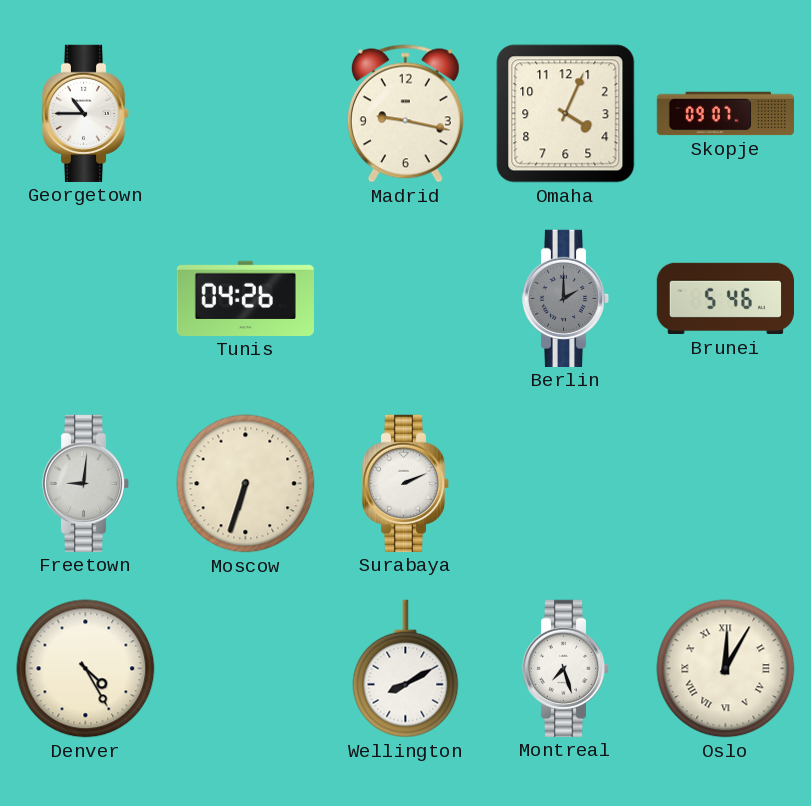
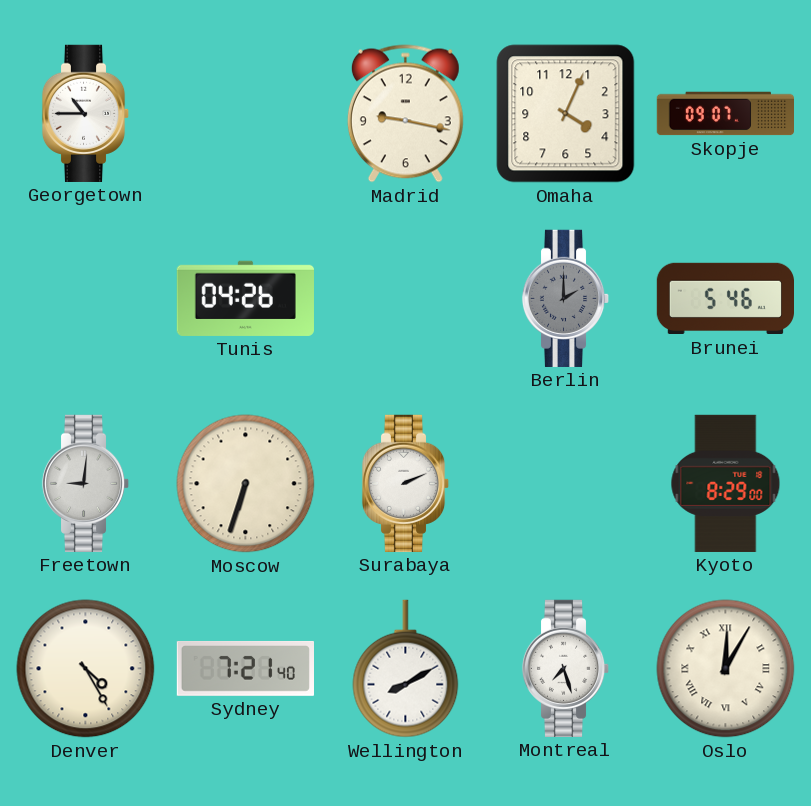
Kyoto: none -> 8:29
Sydney: none -> 7:21
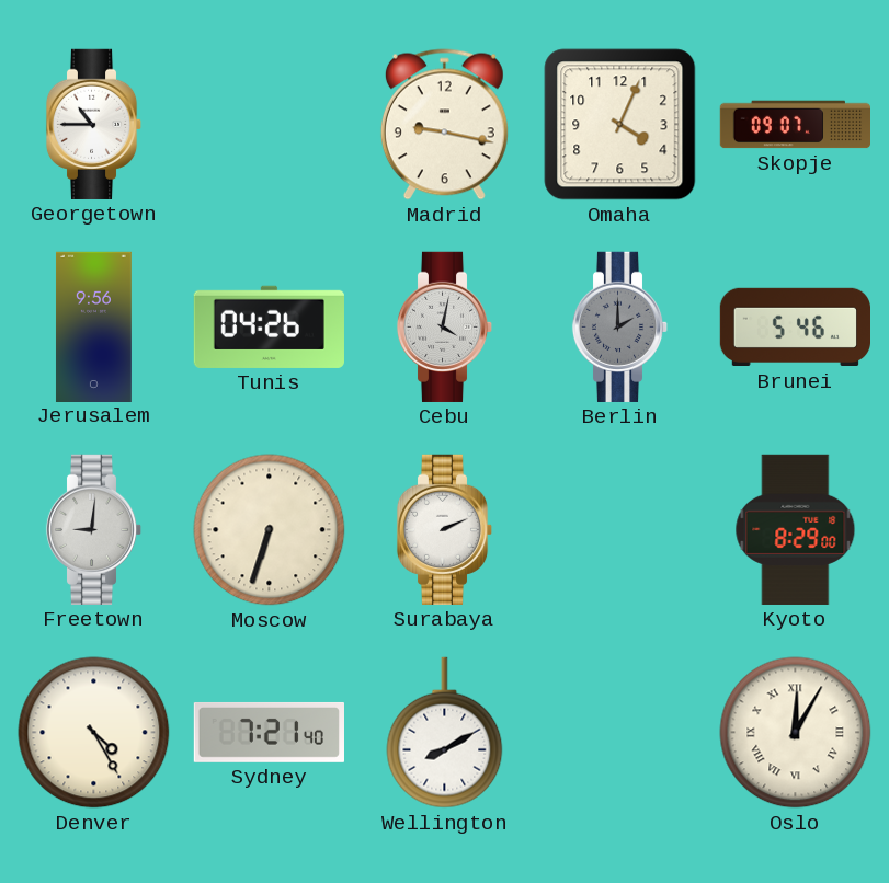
Jerusalem: none -> 9:56
Cebu: none -> 4:02
Montreal: 7:27 -> none
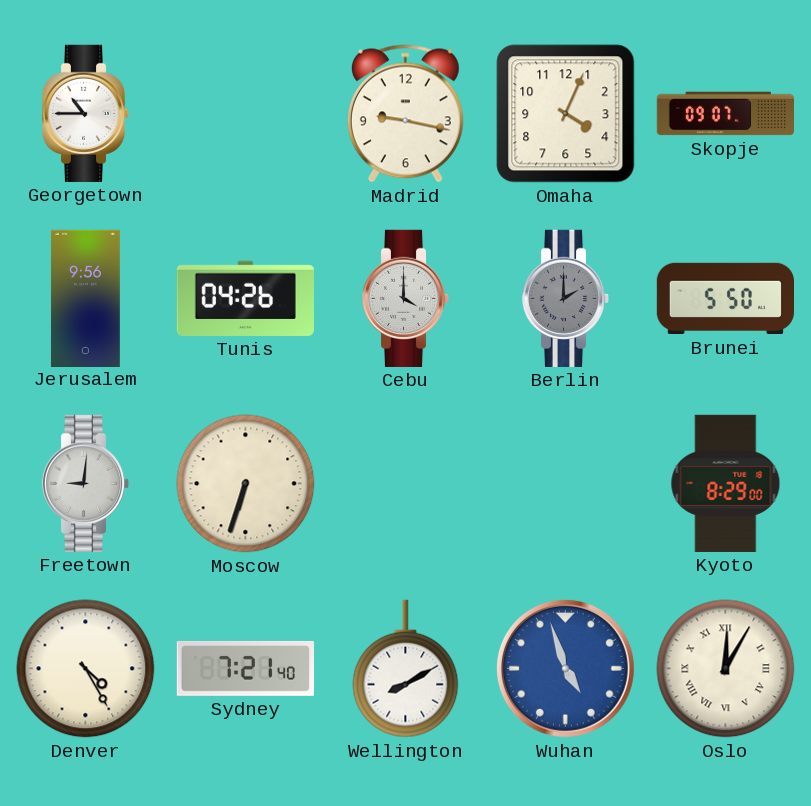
Cebu: 4:02 -> 4:00
Brunei: 5:46 -> 5:50
Surabaya: 2:11 -> none
Wuhan: none -> 4:57
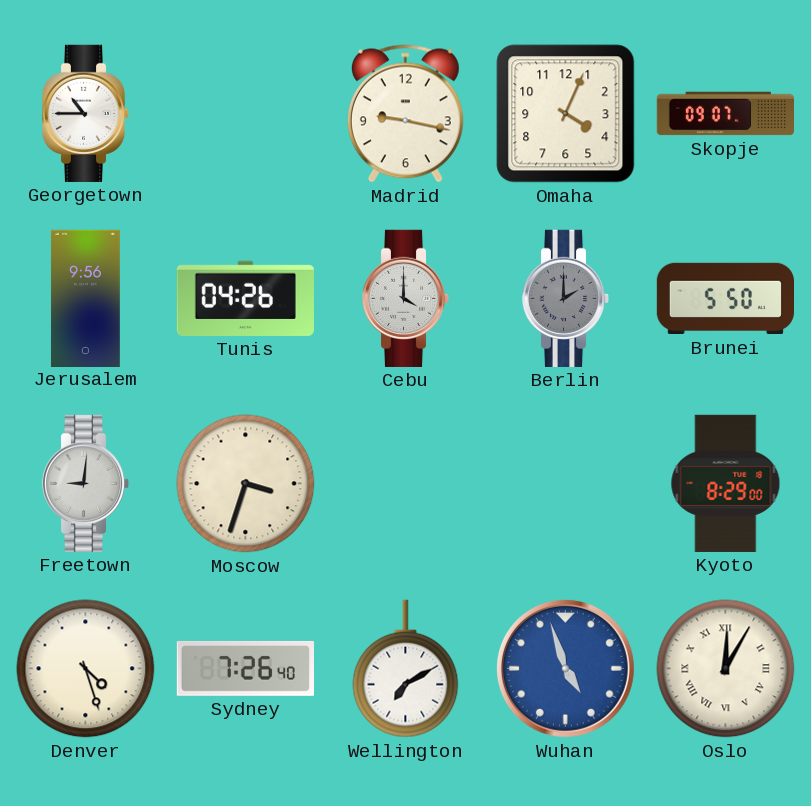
Moscow: 6:33 -> 3:33
Denver: 4:25 -> 4:27
Sydney: 7:21 -> 7:26
Wellington: 8:10 -> 7:10
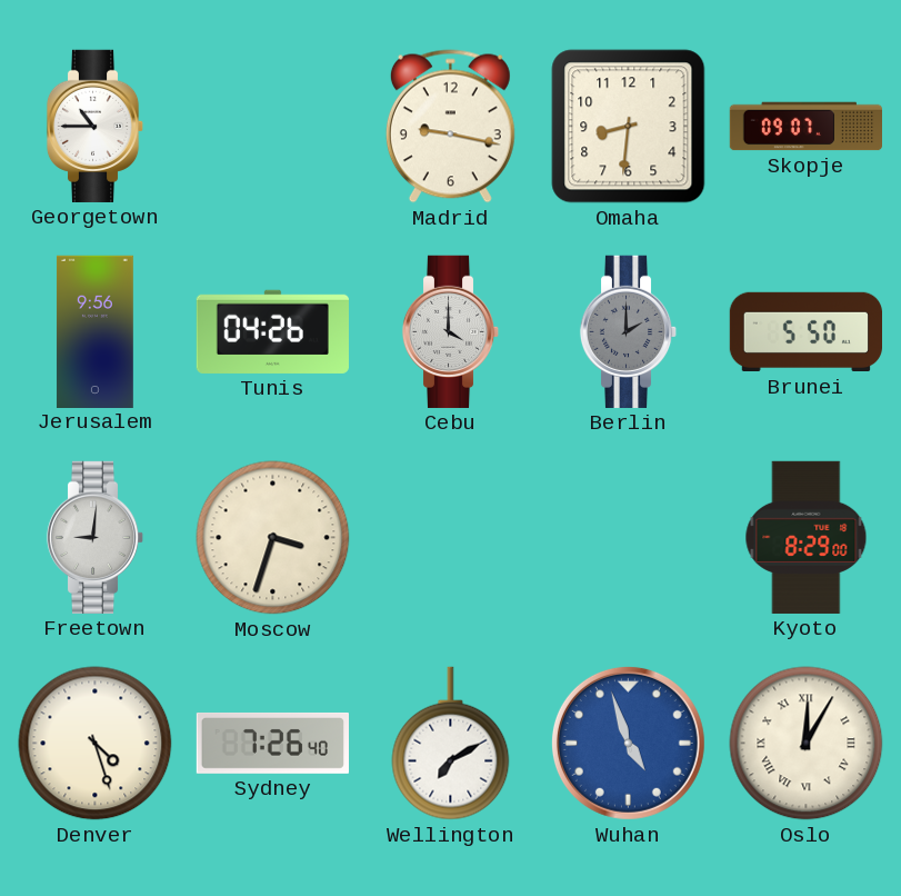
Omaha: 4:04 -> 8:31
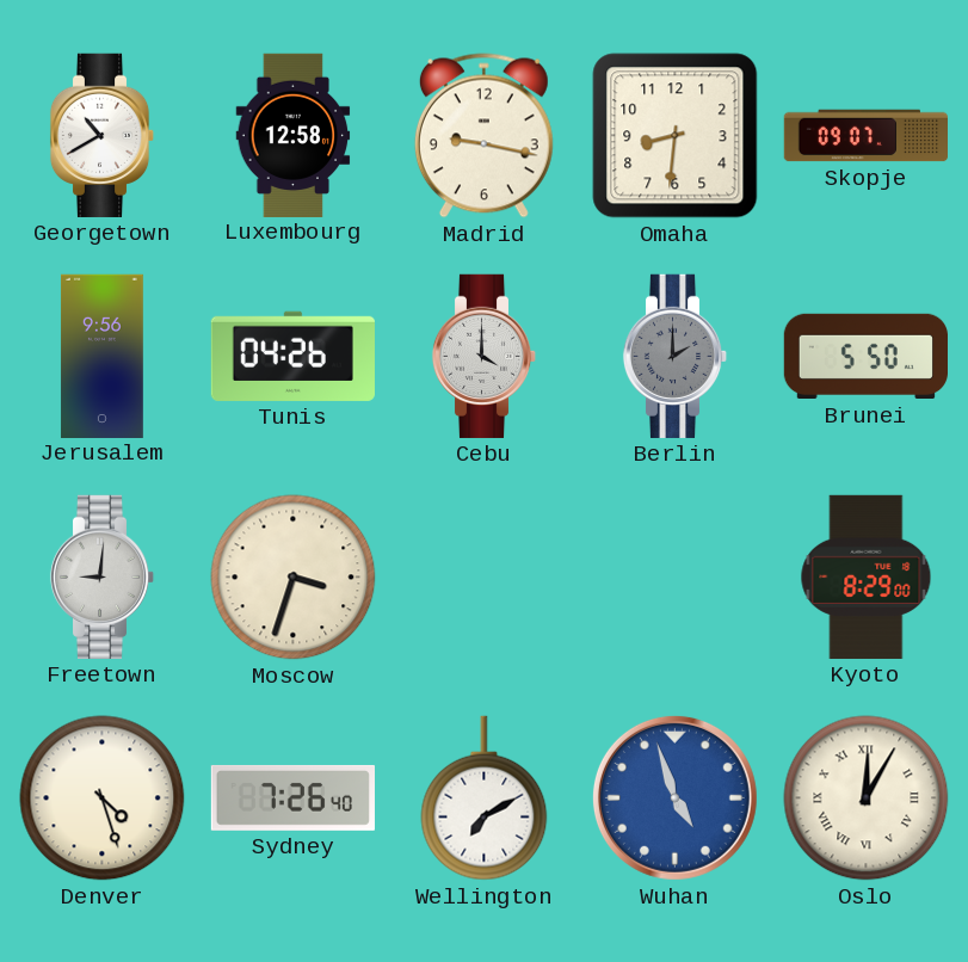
Georgetown: 10:45 -> 10:40
Luxembourg: none -> 12:58
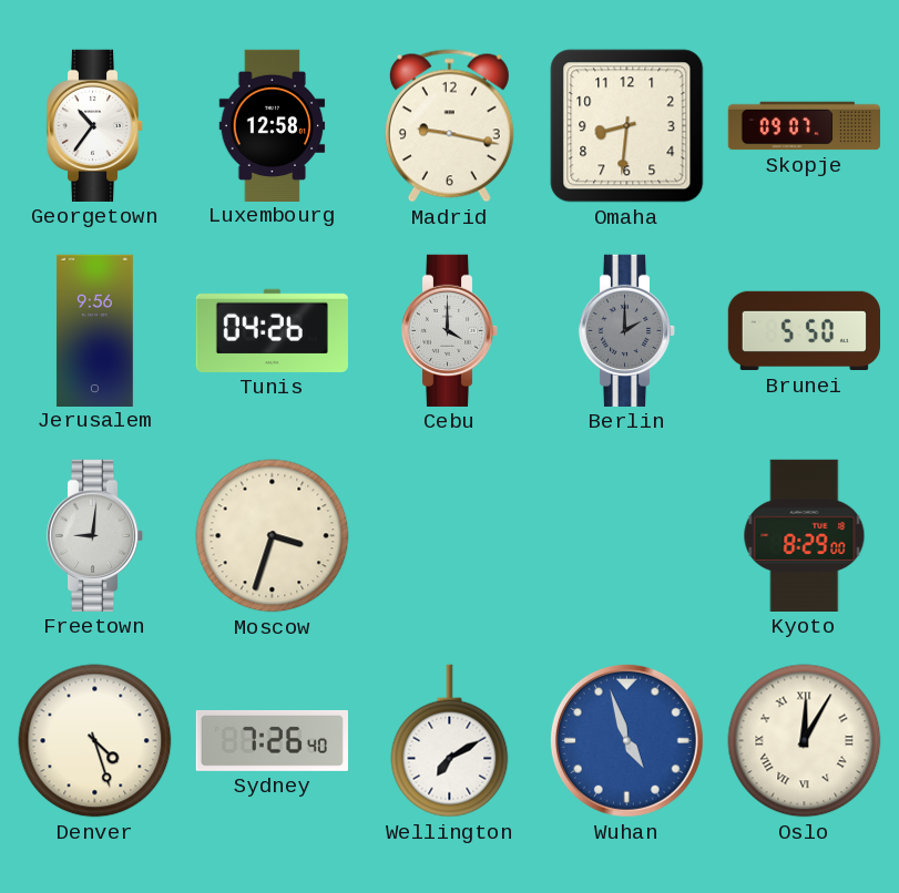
Georgetown: 10:40 -> 10:36
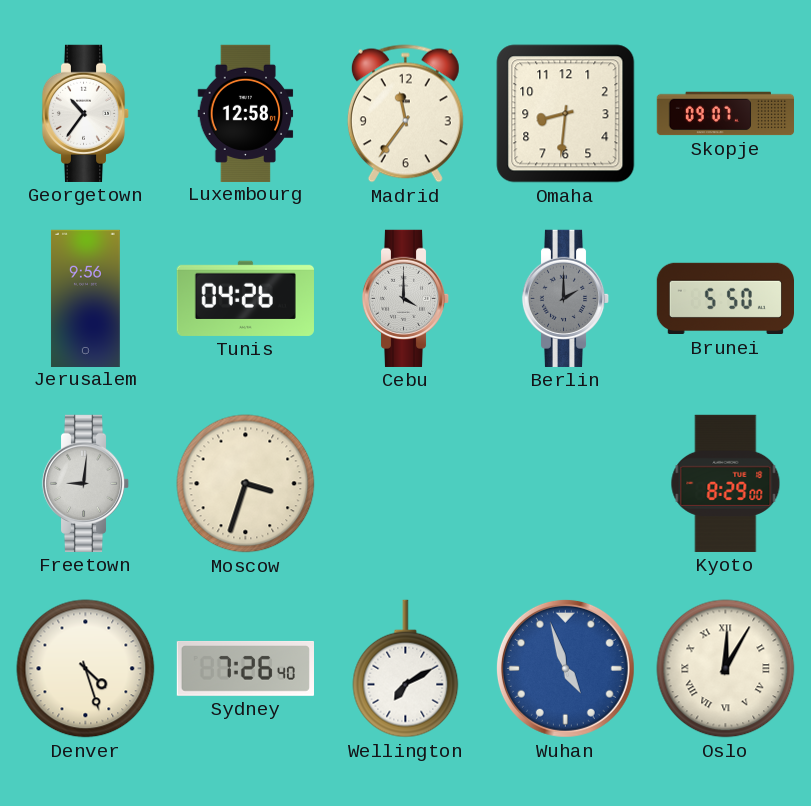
Madrid: 9:17 -> 11:36
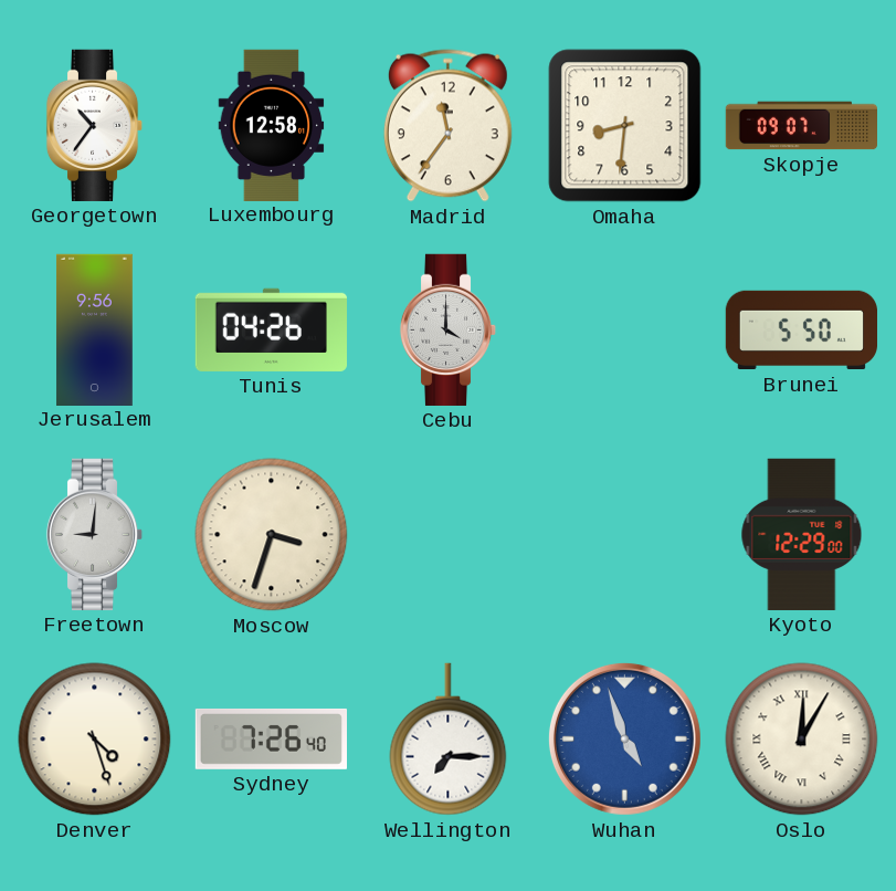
Berlin: 2:00 -> none
Kyoto: 8:29 -> 12:29
Wellington: 7:10 -> 7:15
